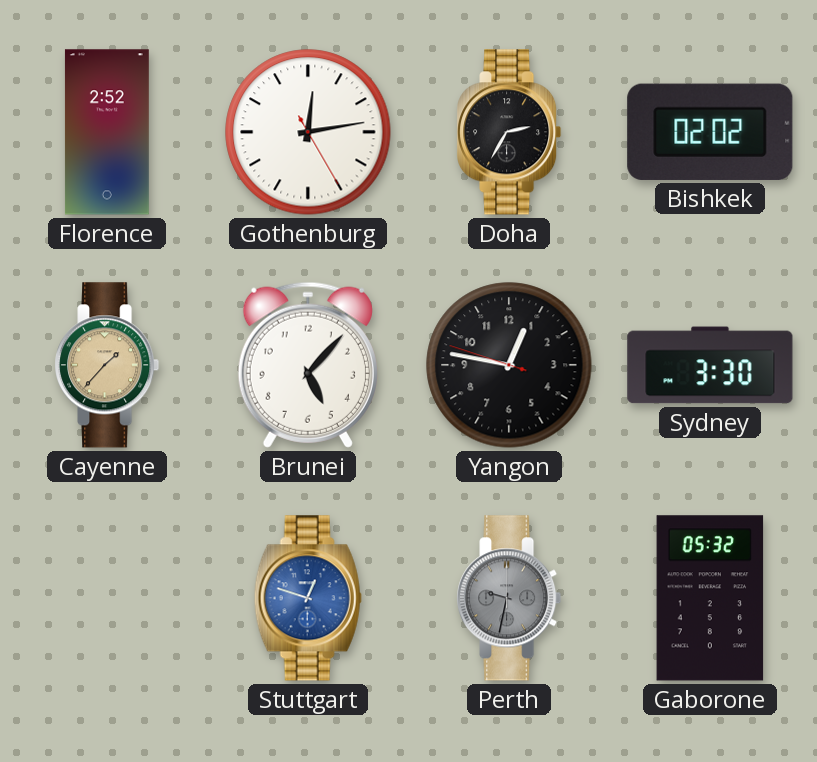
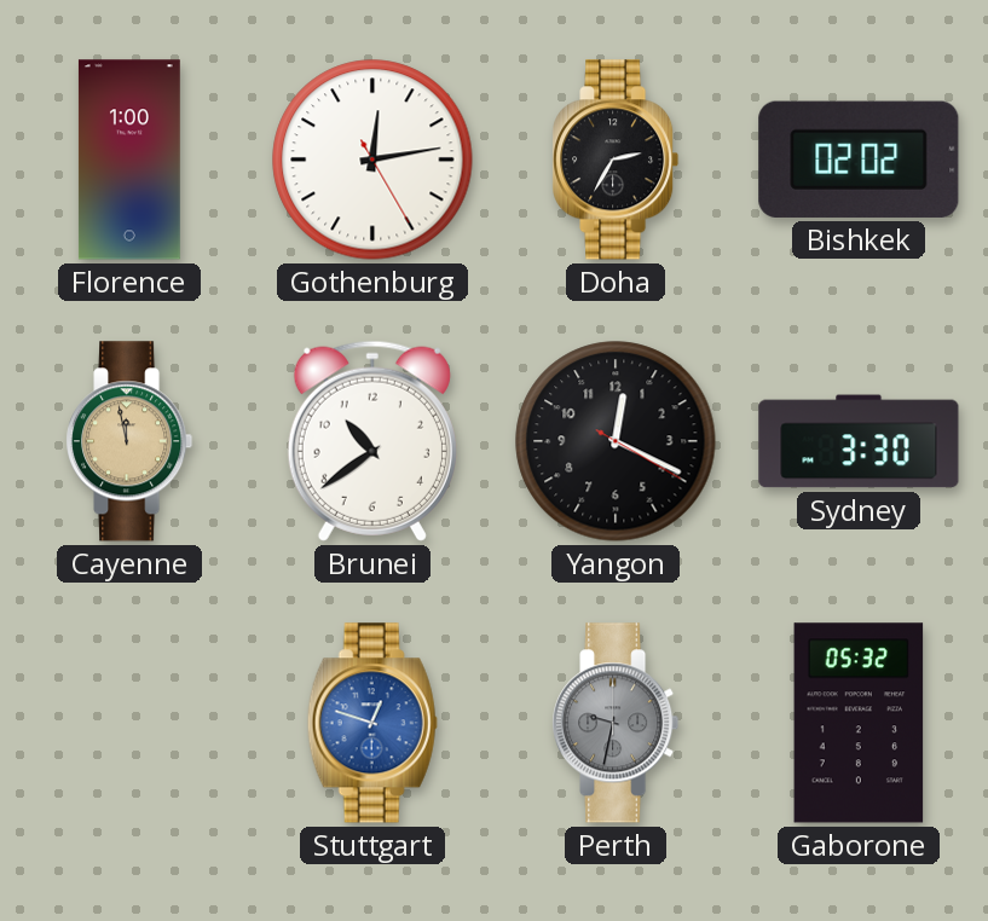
Florence: 2:52 -> 1:00
Cayenne: 1:37 -> 11:58
Brunei: 5:07 -> 10:39
Yangon: 12:46 -> 12:19
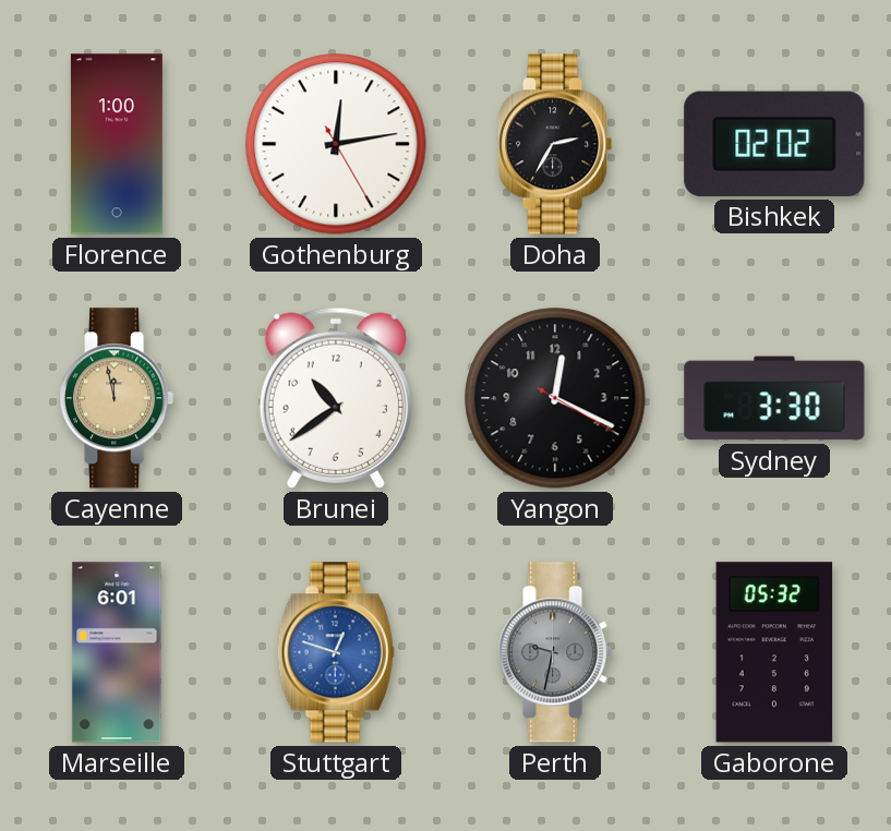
Marseille: none -> 6:01
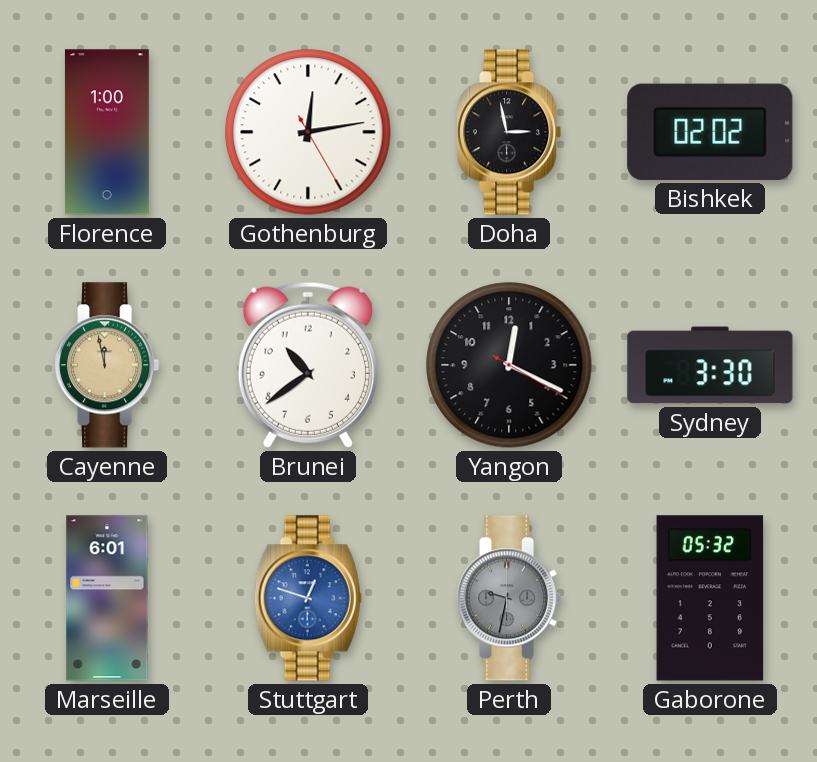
Doha: 2:35 -> 2:58
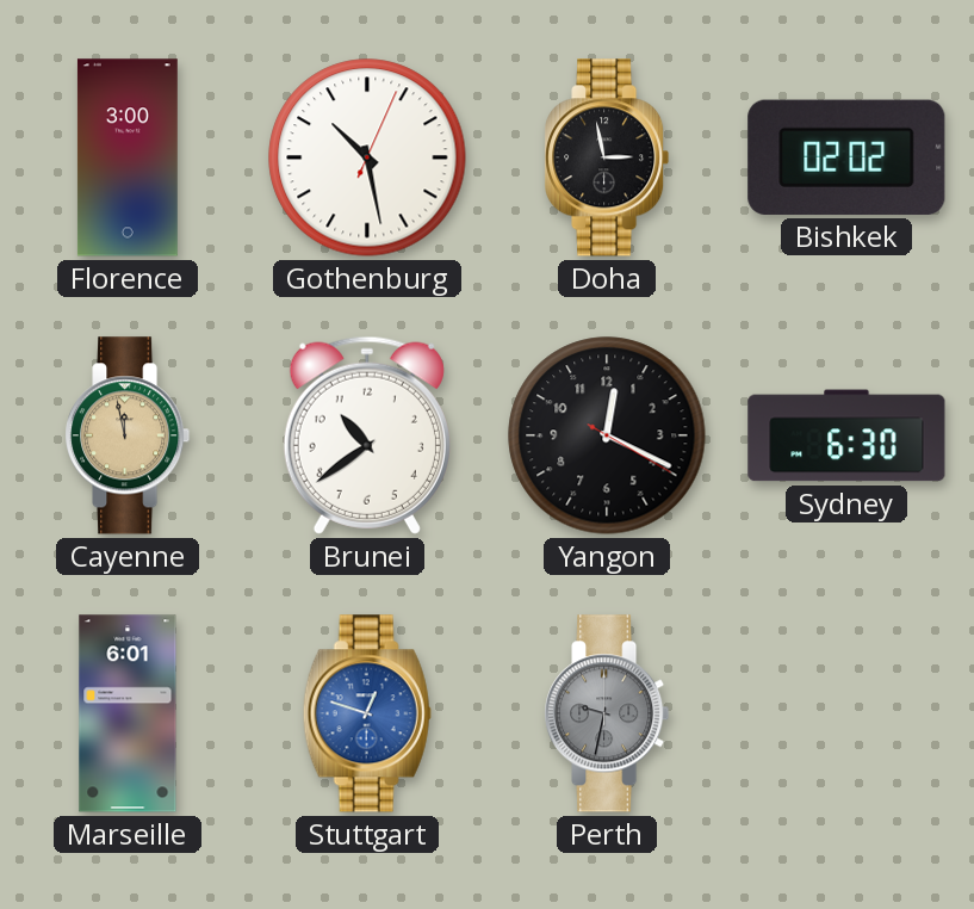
Florence: 1:00 -> 3:00
Gothenburg: 12:13 -> 10:28
Sydney: 3:30 -> 6:30
Gaborone: 05:32 -> none
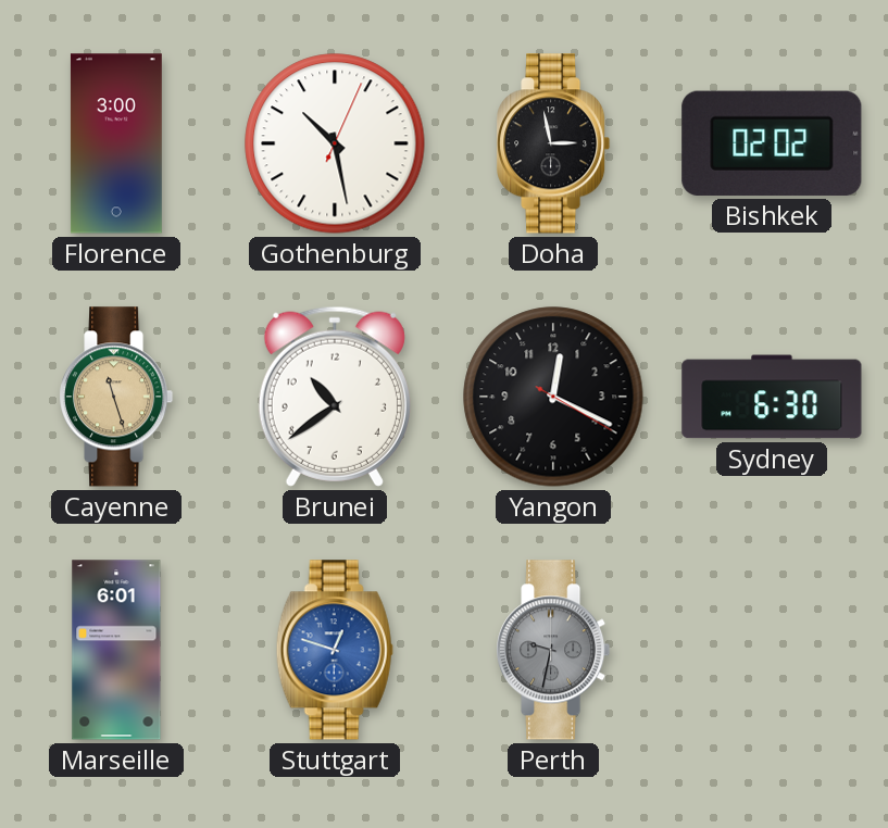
Cayenne: 11:58 -> 11:27
